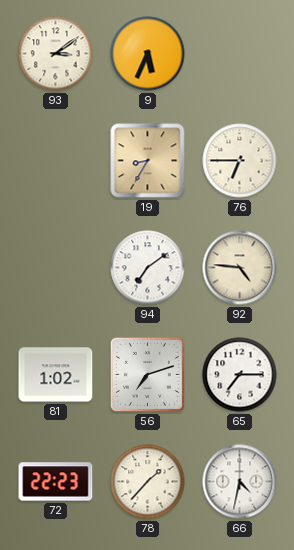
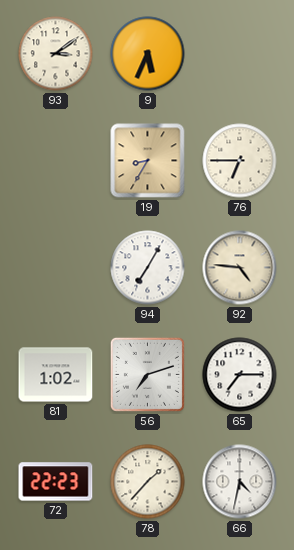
94: 7:09 -> 7:05
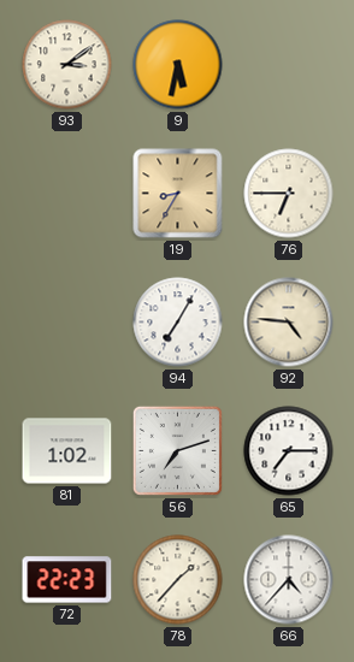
9: 5:34 -> 5:32
66: 4:32 -> 4:37
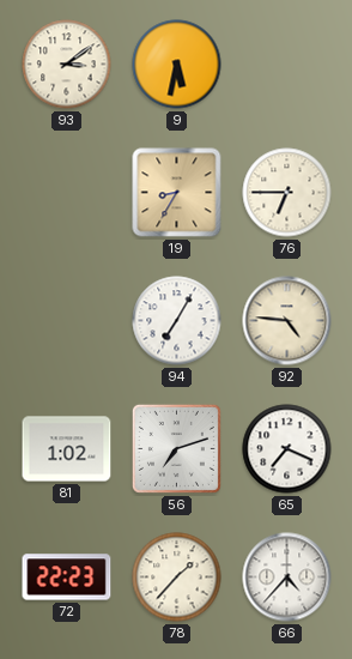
65: 7:15 -> 7:19
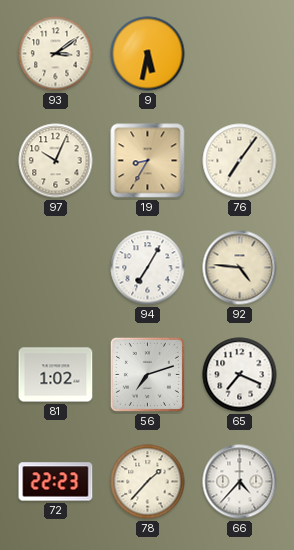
97: none -> 10:04
76: 6:45 -> 7:06
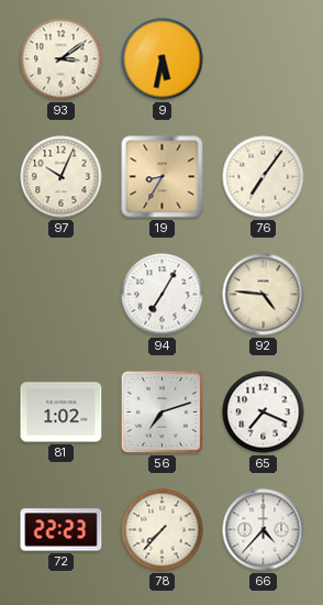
78: 1:37 -> 7:37
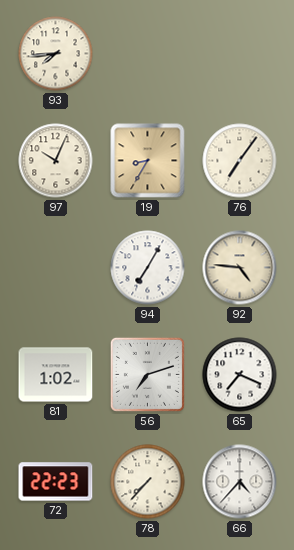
93: 3:09 -> 7:44
9: 5:32 -> none
